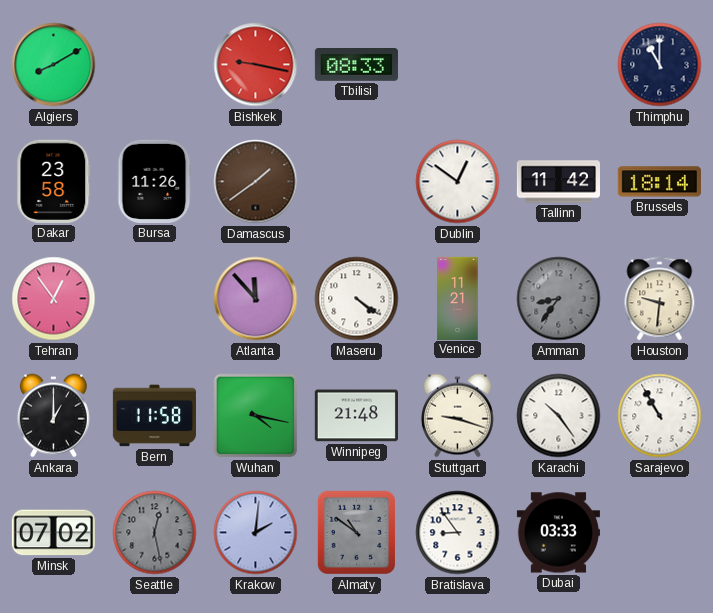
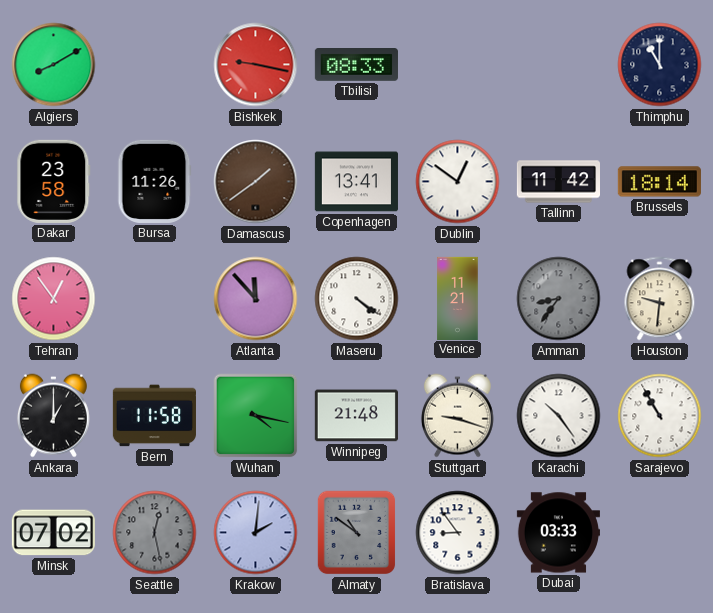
Copenhagen: none -> 13:41
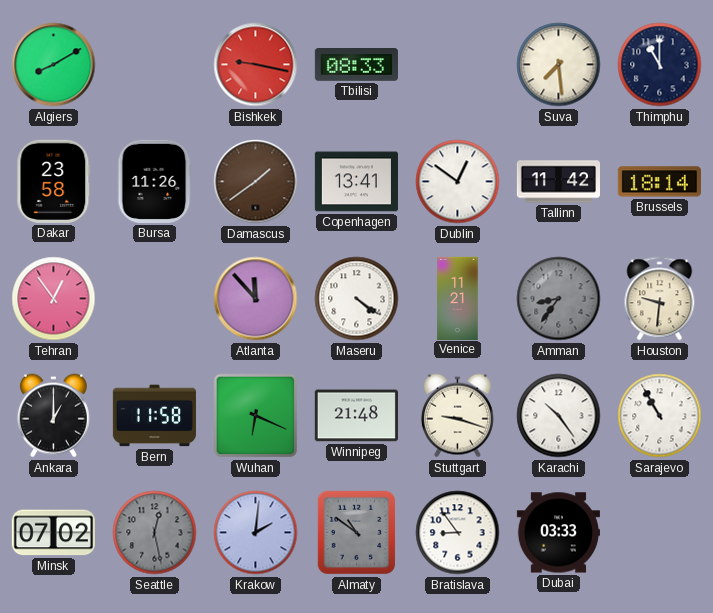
Suva: none -> 7:29
Wuhan: 4:17 -> 6:19
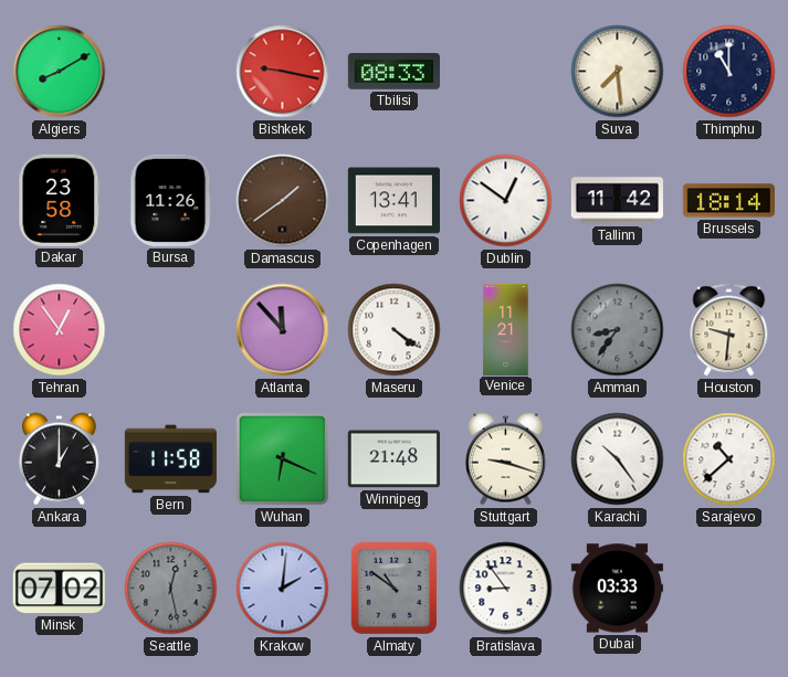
Sarajevo: 10:55 -> 10:38
